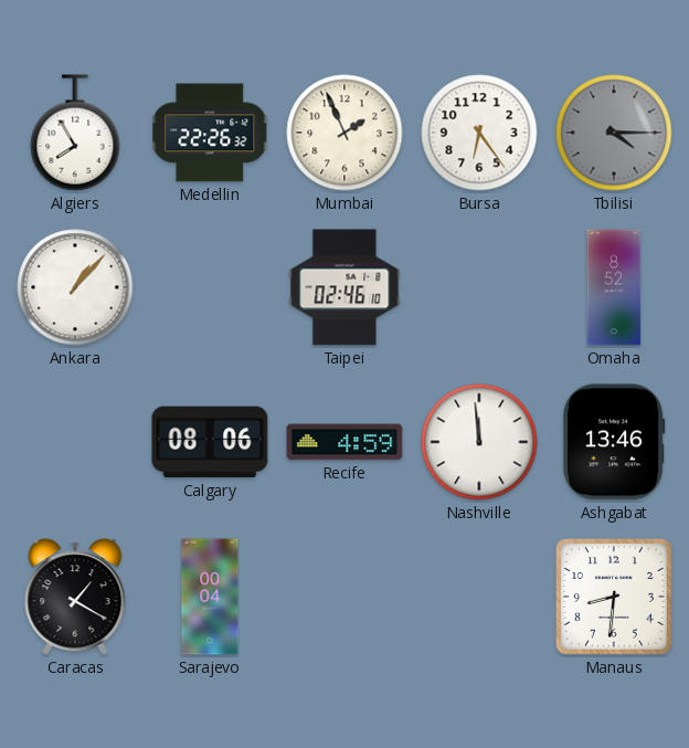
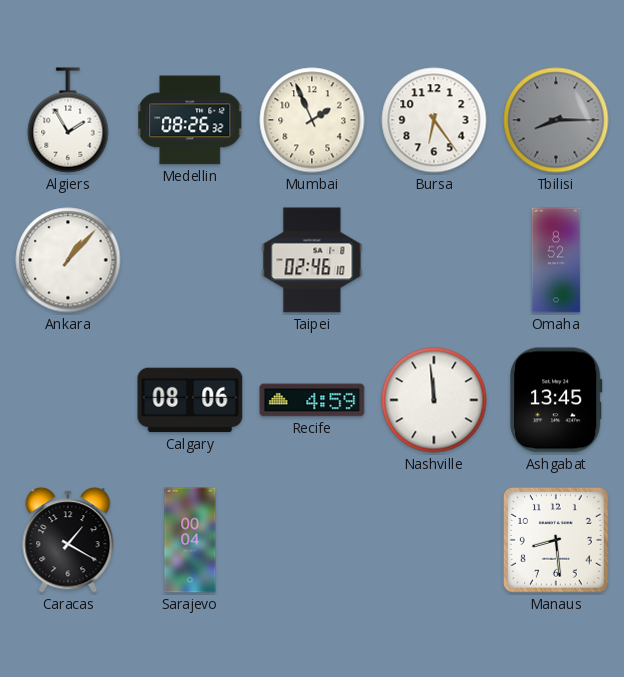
Algiers: 7:55 -> 1:55
Medellin: 22:26 -> 08:26
Tbilisi: 4:15 -> 8:15
Ashgabat: 13:46 -> 13:45
Manaus: 8:31 -> 8:29
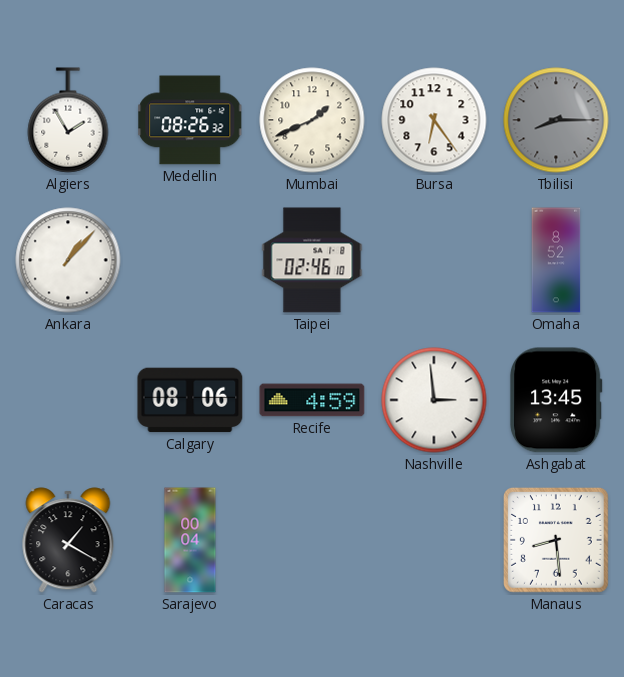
Mumbai: 1:56 -> 1:41
Nashville: 11:59 -> 2:59
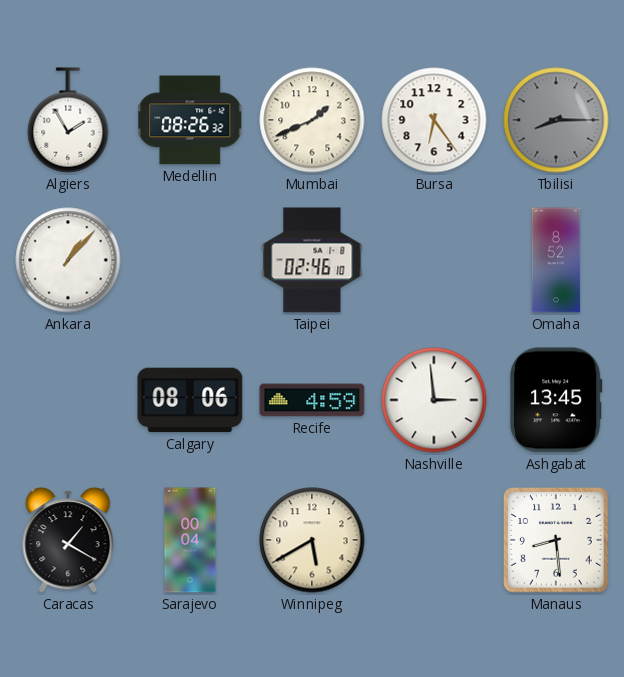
Winnipeg: none -> 5:40
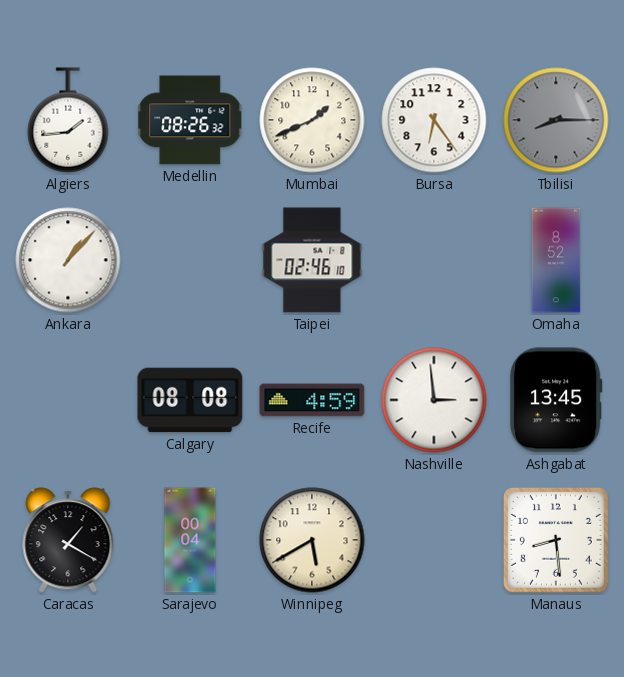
Algiers: 1:55 -> 1:44
Calgary: 08:06 -> 08:08
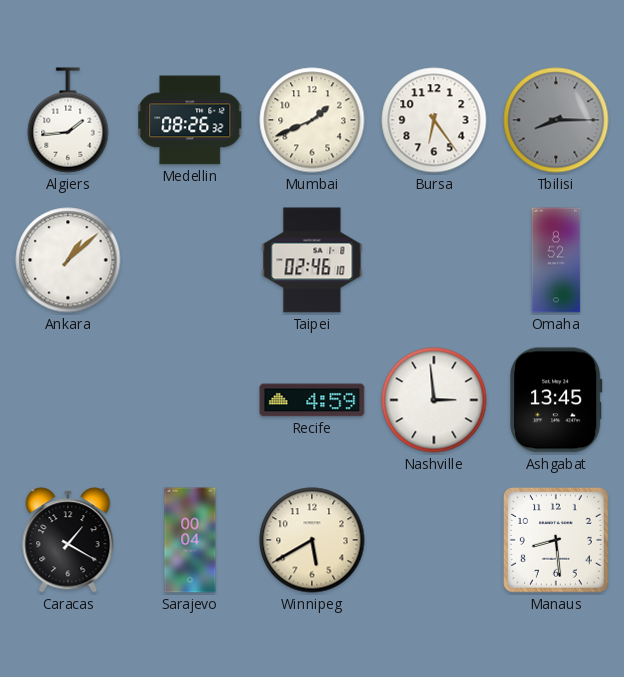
Ankara: 1:07 -> 1:08
Calgary: 08:08 -> none
